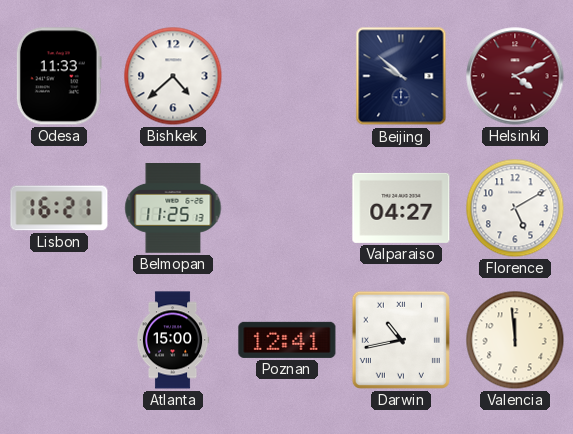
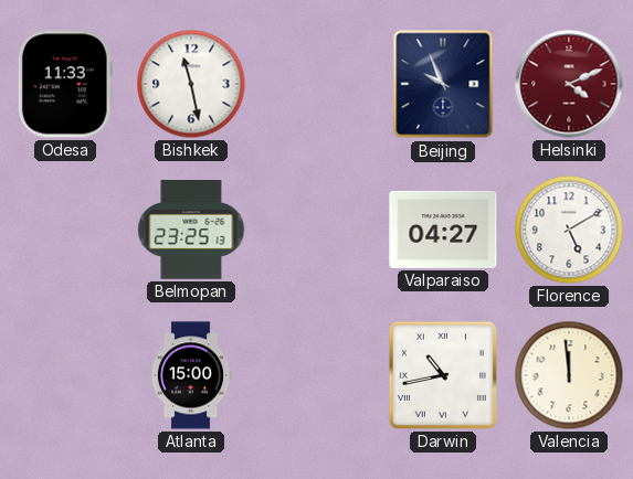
Bishkek: 4:38 -> 11:28
Beijing: 9:52 -> 9:56
Lisbon: 16:21 -> none
Belmopan: 11:25 -> 23:25
Poznan: 12:41 -> none
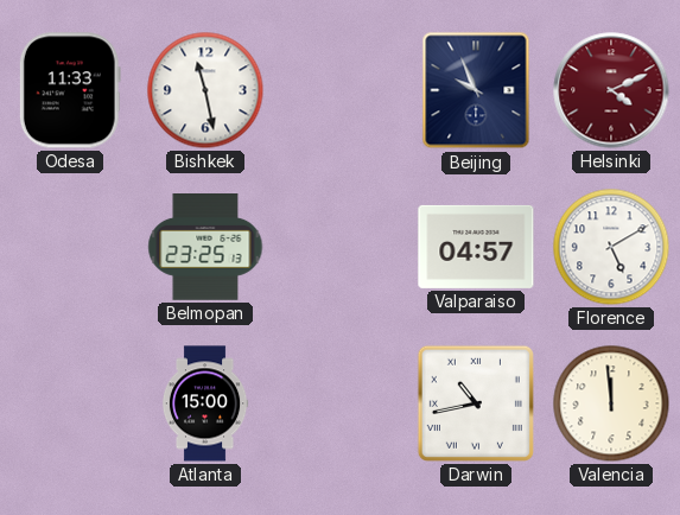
Valparaiso: 04:27 -> 04:57
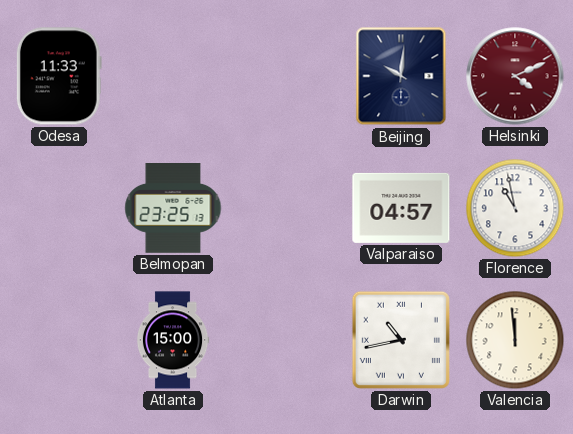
Bishkek: 11:28 -> none
Beijing: 9:56 -> 10:01
Florence: 5:10 -> 10:58
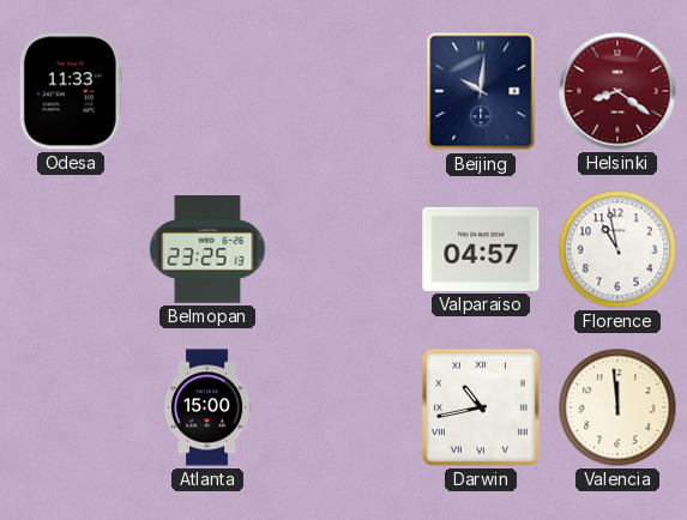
Helsinki: 4:11 -> 8:21
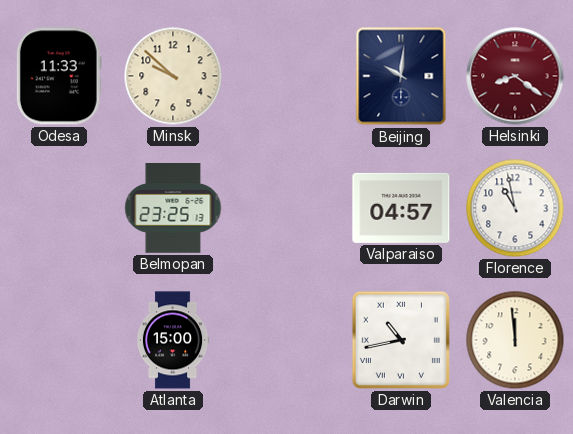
Minsk: none -> 9:52
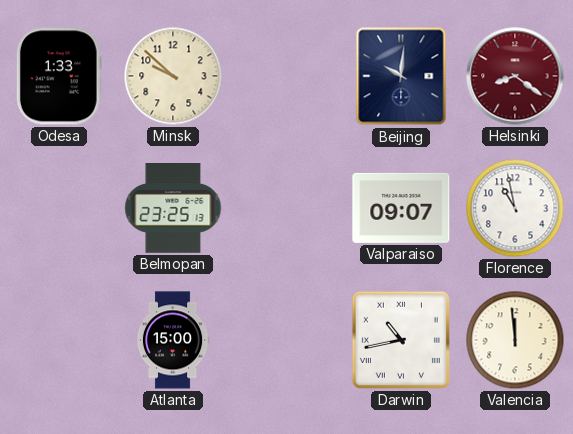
Odesa: 11:33 -> 1:33
Valparaiso: 04:57 -> 09:07
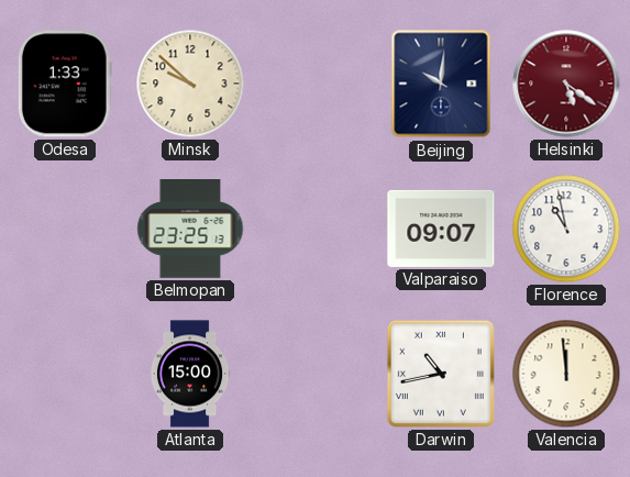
Helsinki: 8:21 -> 5:21
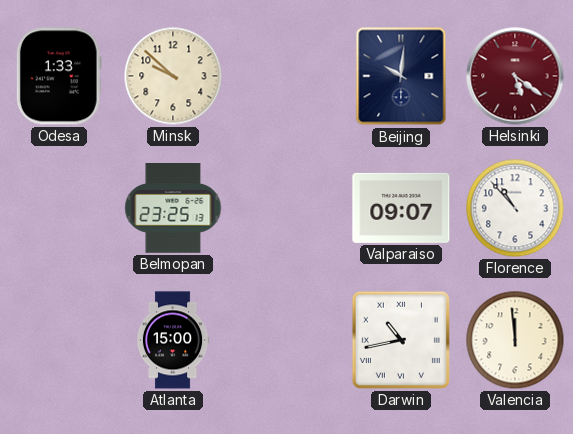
Florence: 10:58 -> 10:53
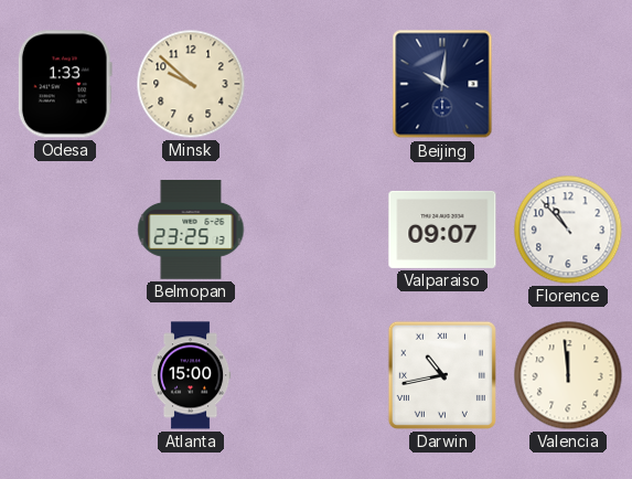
Helsinki: 5:21 -> none
